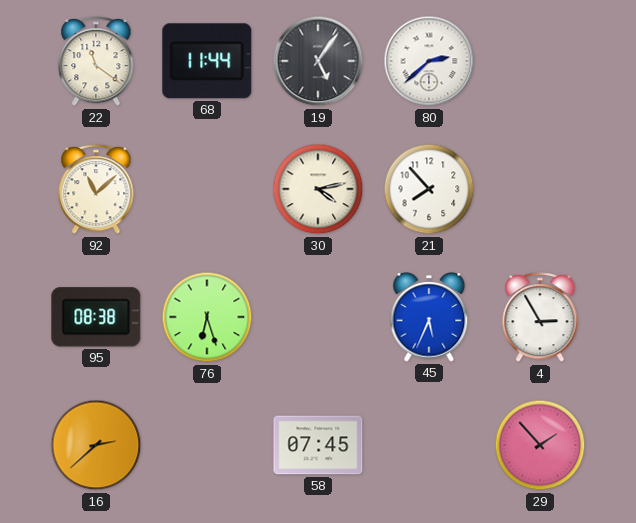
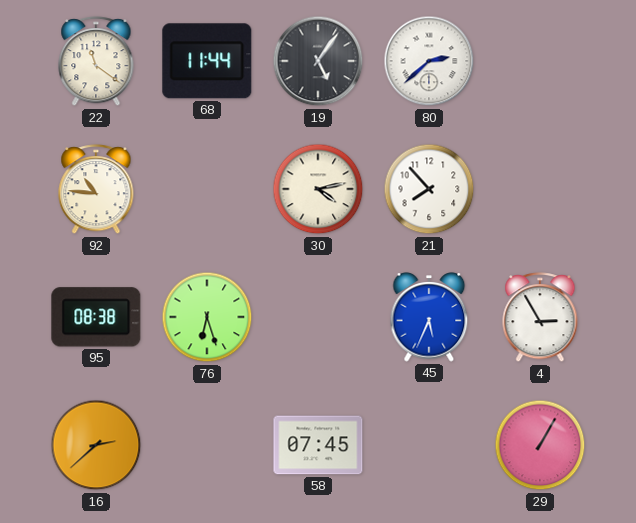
92: 11:08 -> 10:46
29: 1:53 -> 1:05
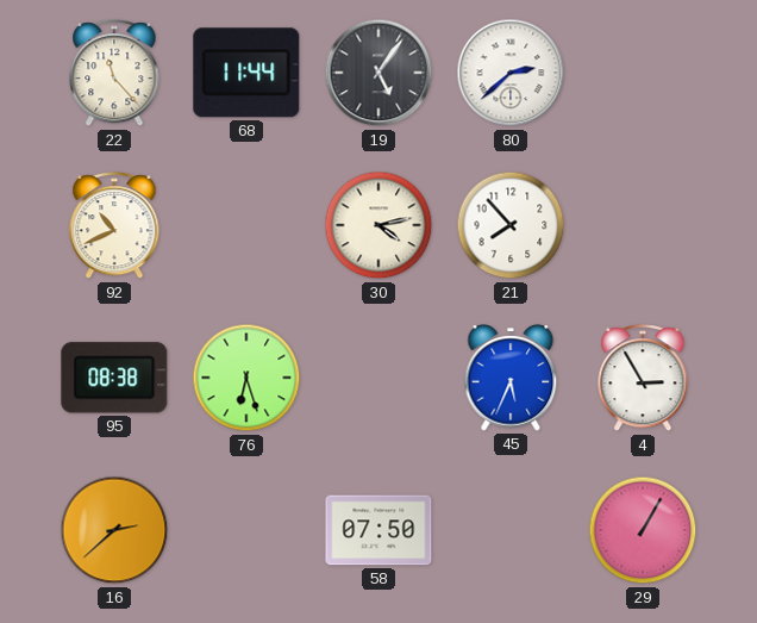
22: 11:21 -> 11:23
92: 10:46 -> 10:41
58: 07:45 -> 07:50
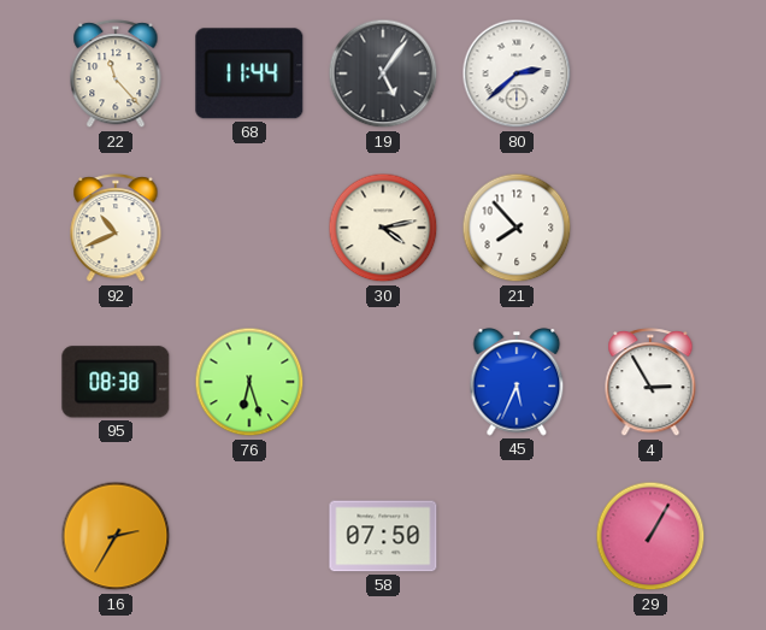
16: 2:38 -> 2:35
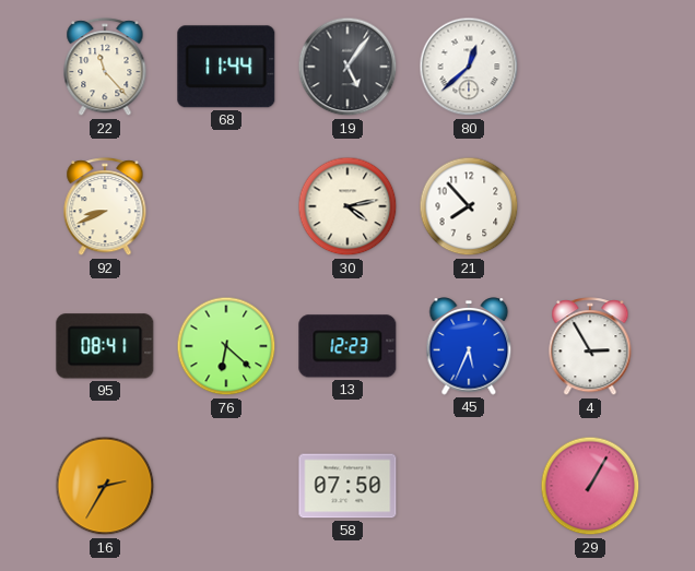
80: 2:38 -> 12:38
92: 10:41 -> 8:41
95: 08:38 -> 08:41
76: 6:27 -> 6:22
13: none -> 12:23
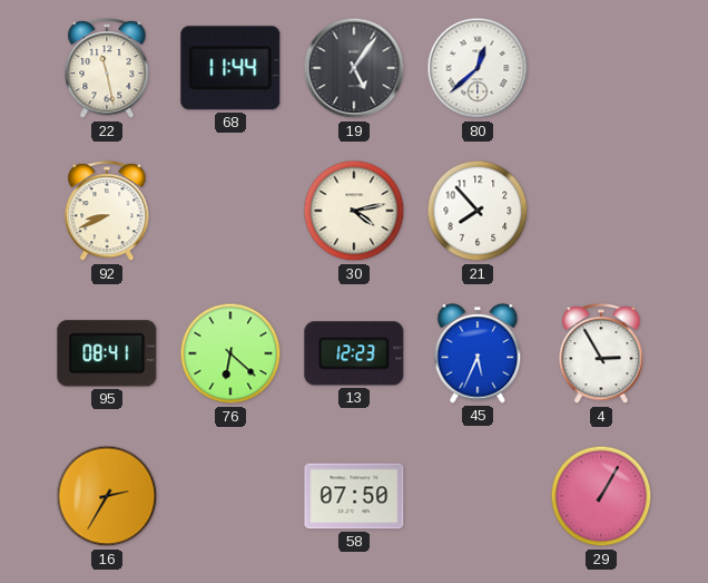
22: 11:23 -> 11:28
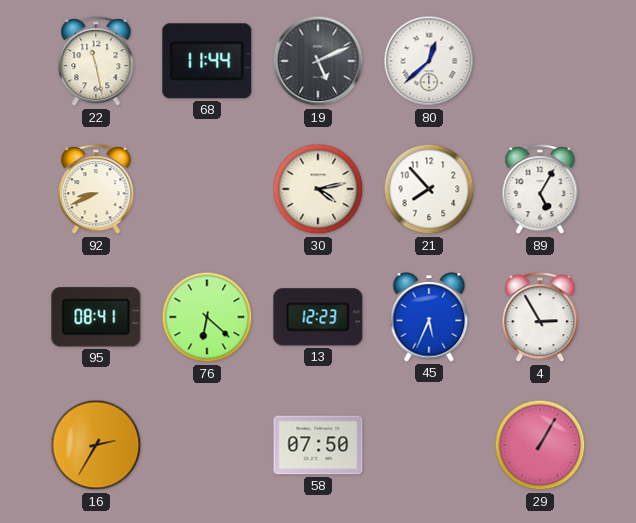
19: 5:06 -> 5:11
89: none -> 5:05
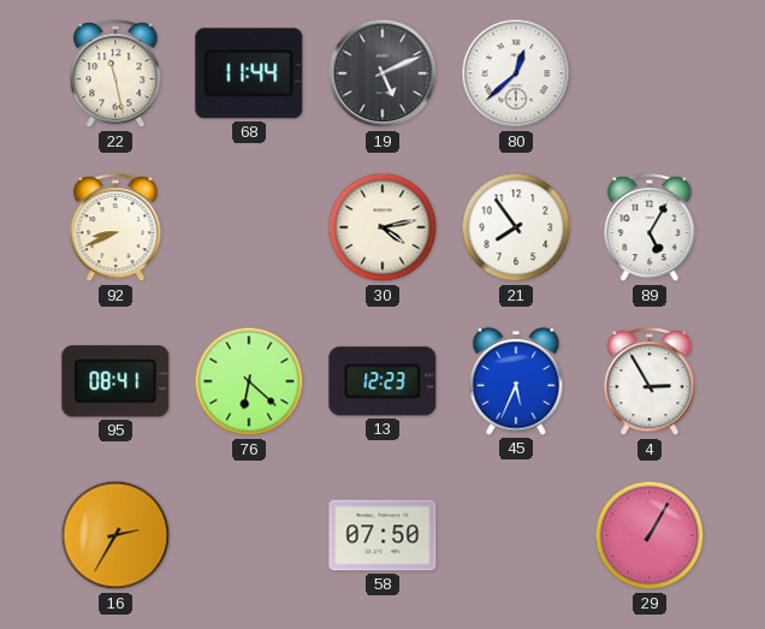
21: 7:53 -> 7:54
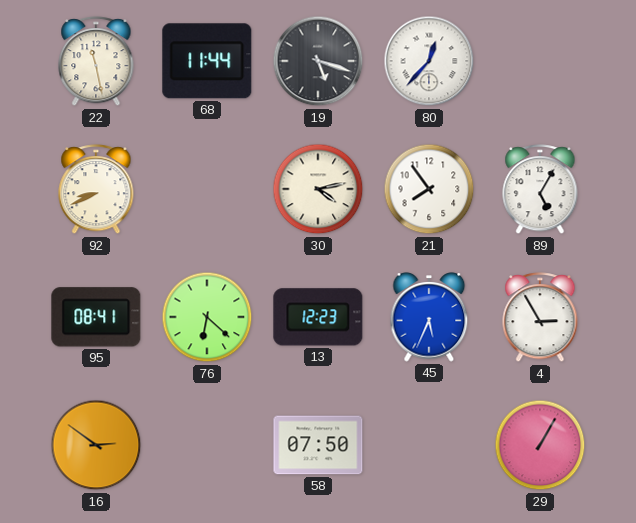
19: 5:11 -> 5:18
80: 12:38 -> 12:37
16: 2:35 -> 2:51
